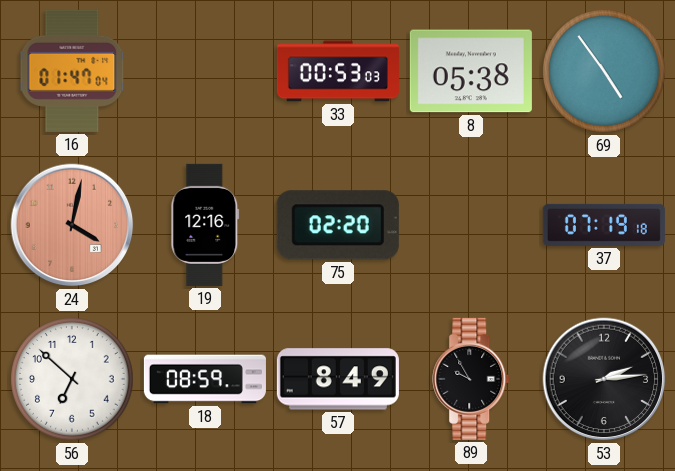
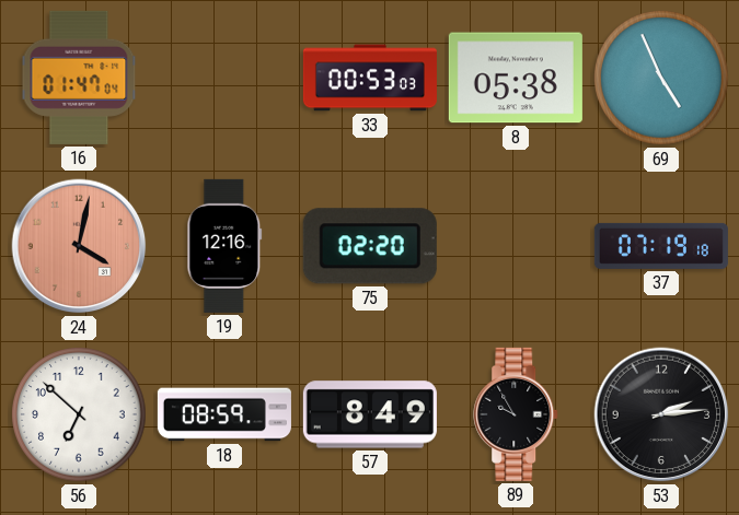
69: 4:54 -> 4:56
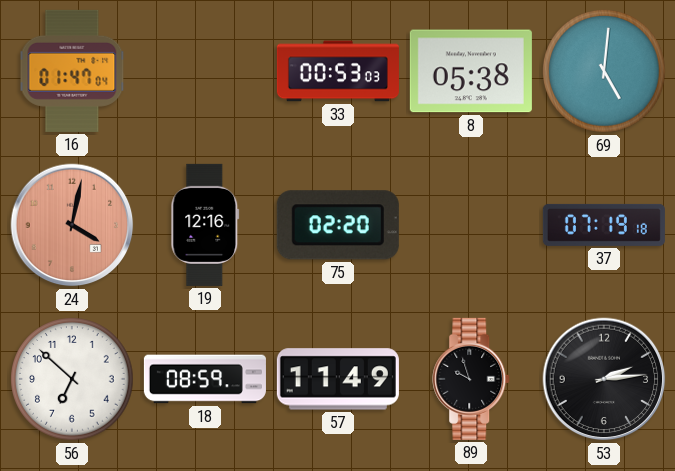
69: 4:56 -> 5:01
57: 8:49 -> 11:49
89: 9:55 -> 9:57
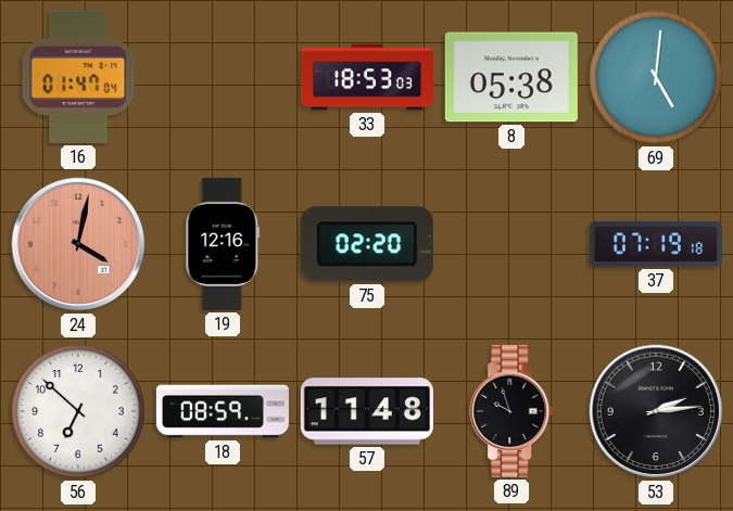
33: 00:53 -> 18:53
57: 11:49 -> 11:48
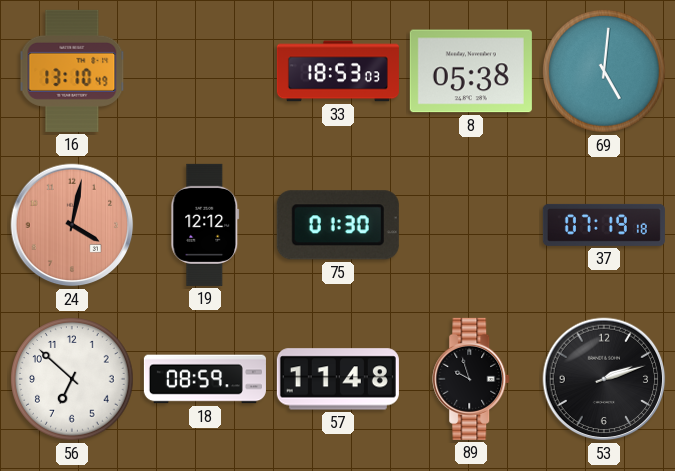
16: 01:47 -> 13:10
19: 12:16 -> 12:12
75: 02:20 -> 01:30
53: 2:14 -> 2:12
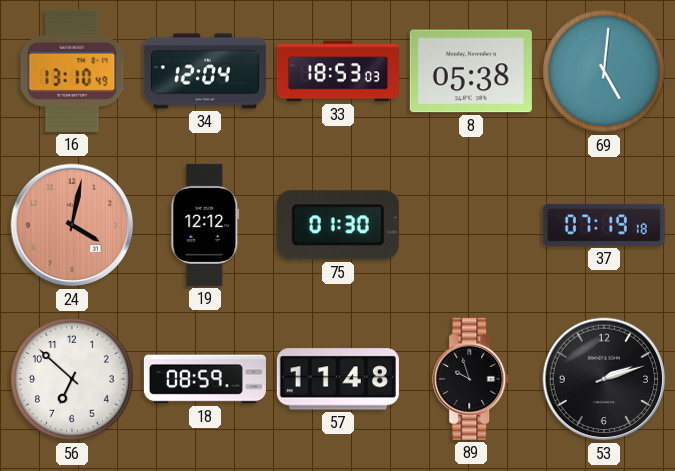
34: none -> 12:04
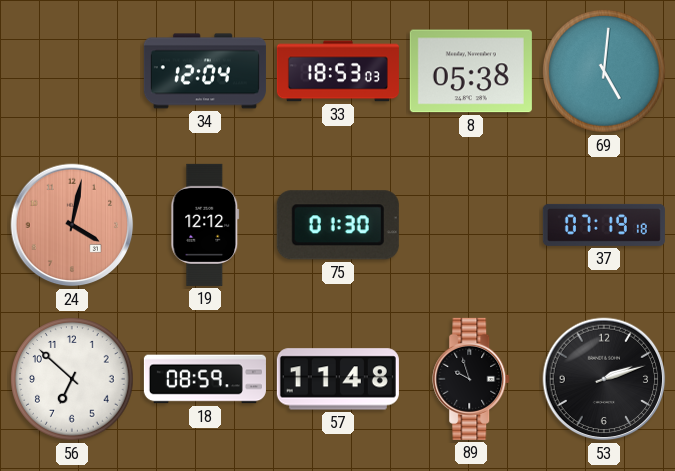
16: 13:10 -> none
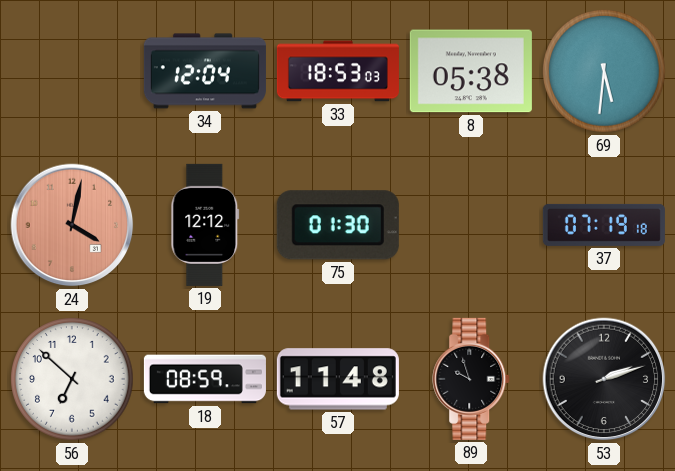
69: 5:01 -> 5:31
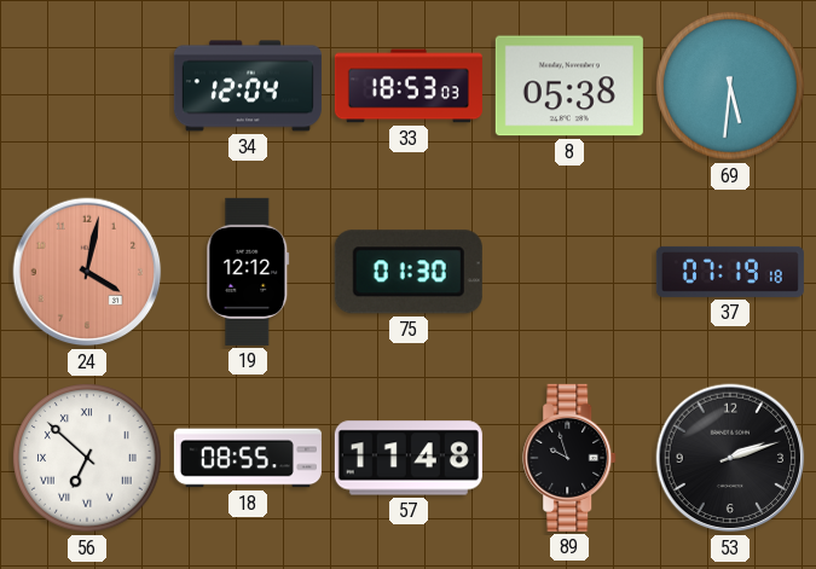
56 numerals: Arabic -> Roman
18: 08:59 -> 08:55
